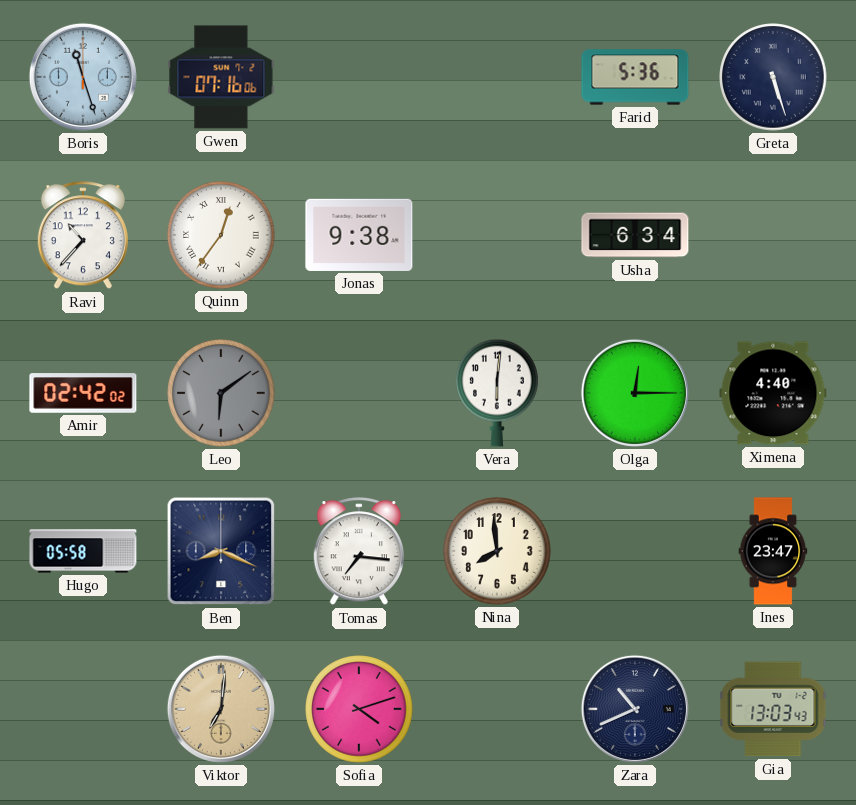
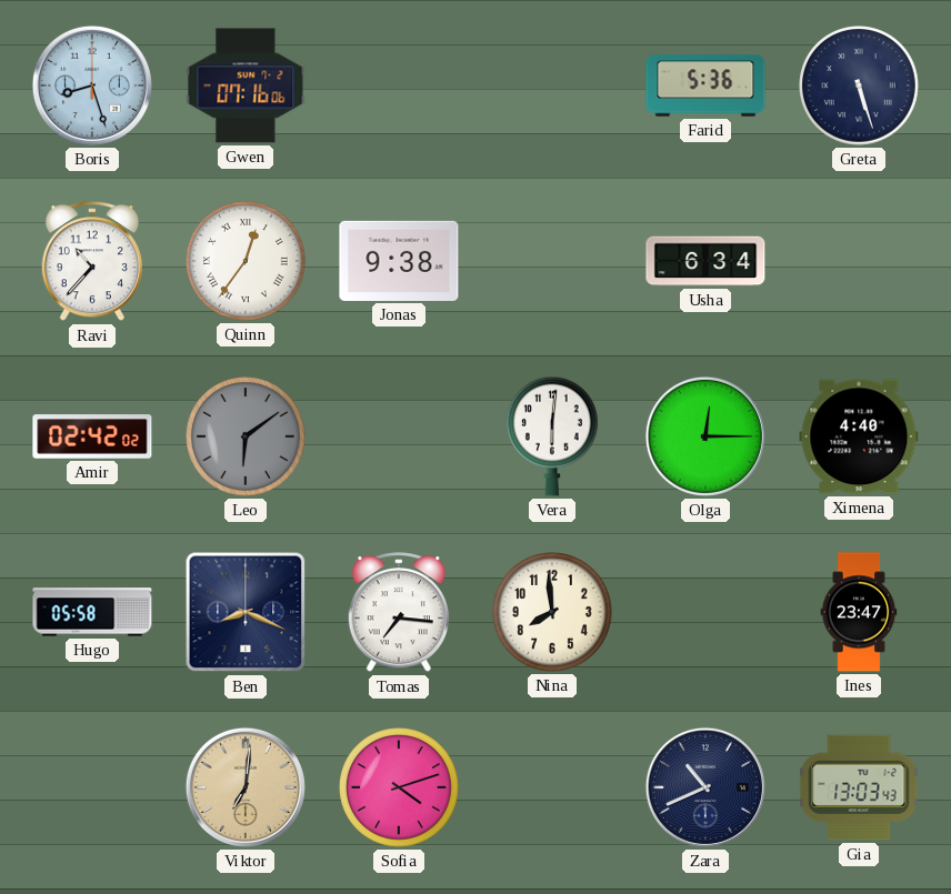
Boris: 11:27 -> 8:27
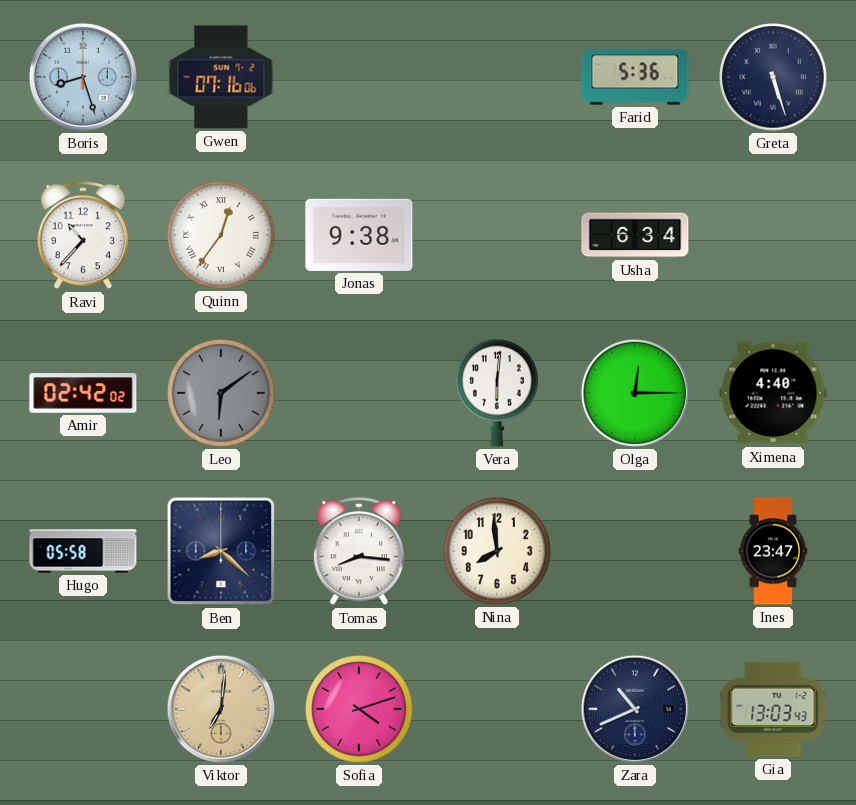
Ben: 8:19 -> 8:22
Tomas: 7:16 -> 8:16
